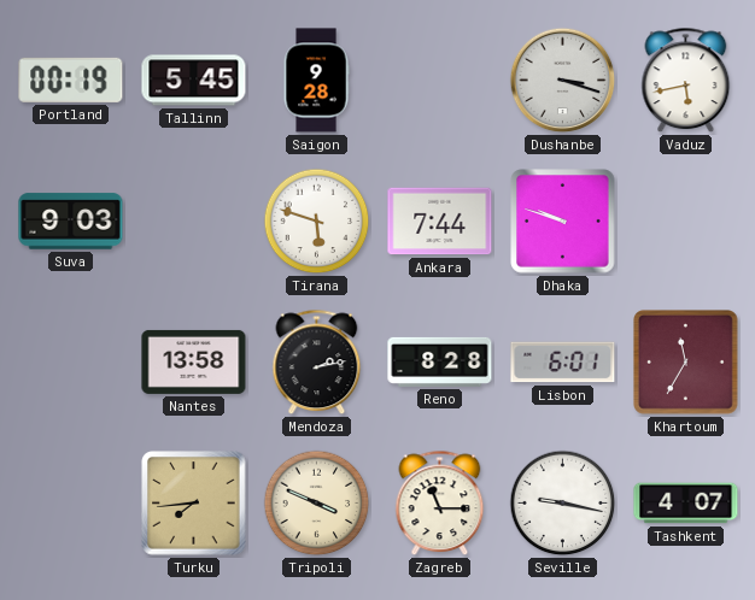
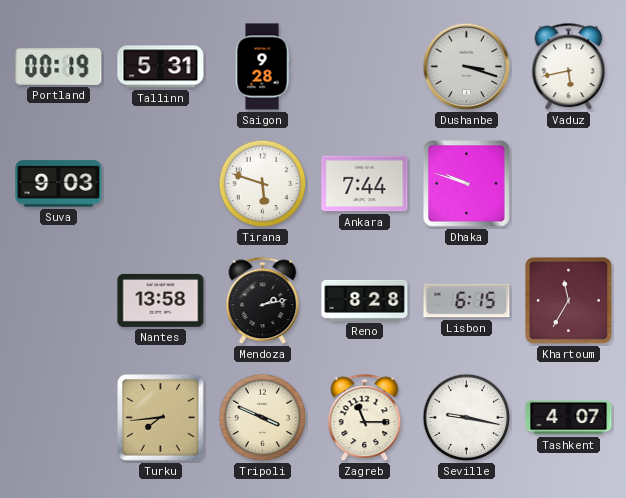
Tallinn: 5:45 -> 5:31
Lisbon: 6:01 -> 6:15
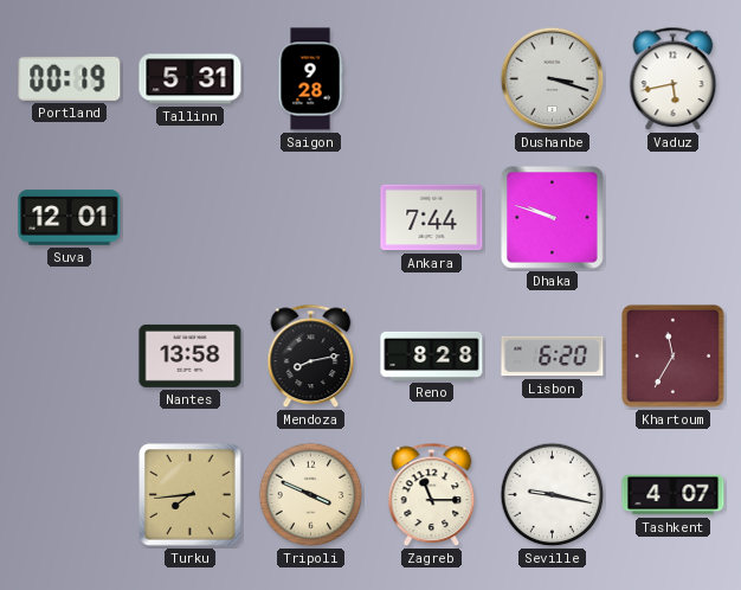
Suva: 9:03 -> 12:01
Tirana: 5:48 -> none
Mendoza: 2:13 -> 8:13
Lisbon: 6:15 -> 6:20
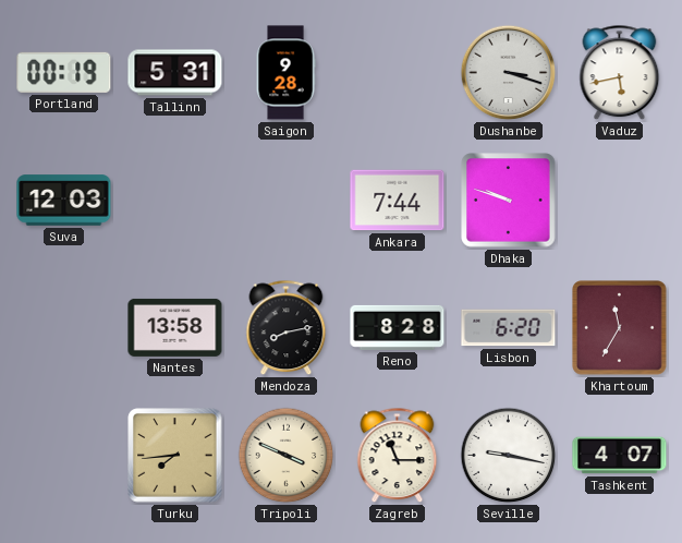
Suva: 12:01 -> 12:03
